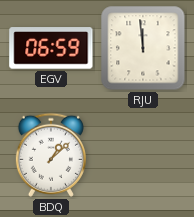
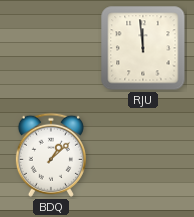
EGV: 06:59 -> none
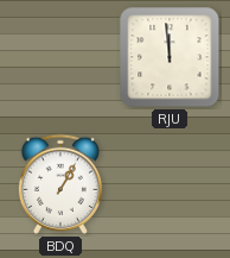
BDQ: 1:08 -> 1:05
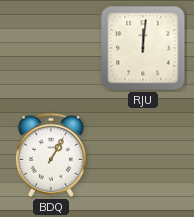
RJU: 11:59 -> 12:01
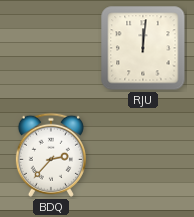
BDQ: 1:05 -> 2:37
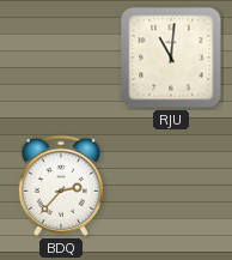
RJU: 12:01 -> 11:01
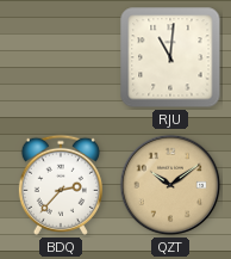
QZT: none -> 10:09
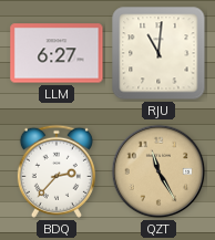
LLM: none -> 6:27
QZT: 10:09 -> 11:25
